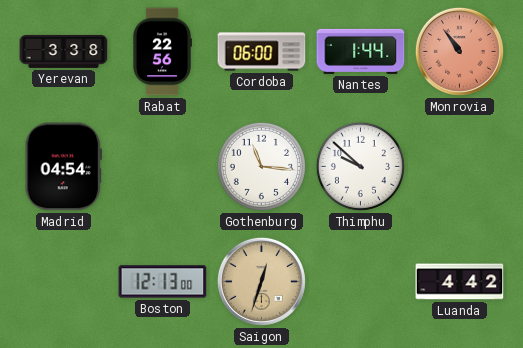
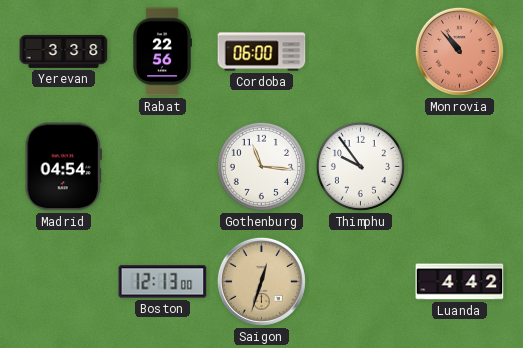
Nantes: 1:44 -> none
Monrovia: 10:54 -> 10:53
Thimphu: 9:52 -> 9:54
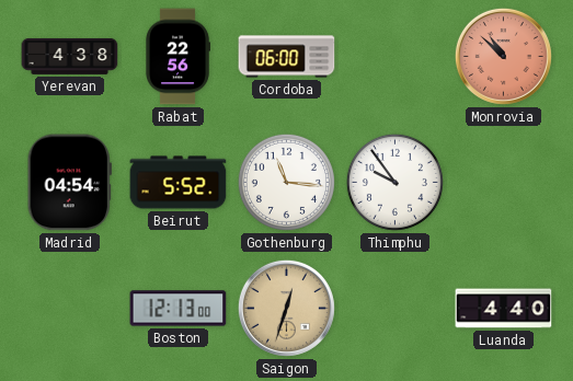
Yerevan: 3:38 -> 4:38
Monrovia: 10:53 -> 10:52
Beirut: none -> 5:52
Luanda: 4:42 -> 4:40
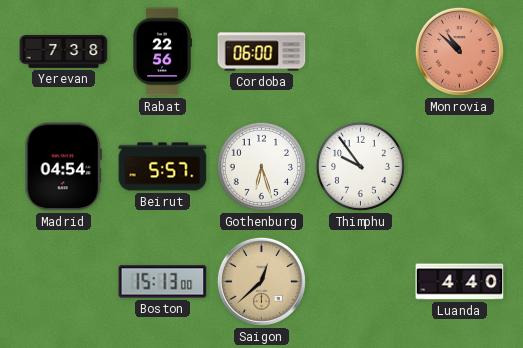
Yerevan: 4:38 -> 7:38
Beirut: 5:52 -> 5:57
Gothenburg: 11:16 -> 6:27
Boston: 12:13 -> 15:13
Saigon: 12:33 -> 12:38
